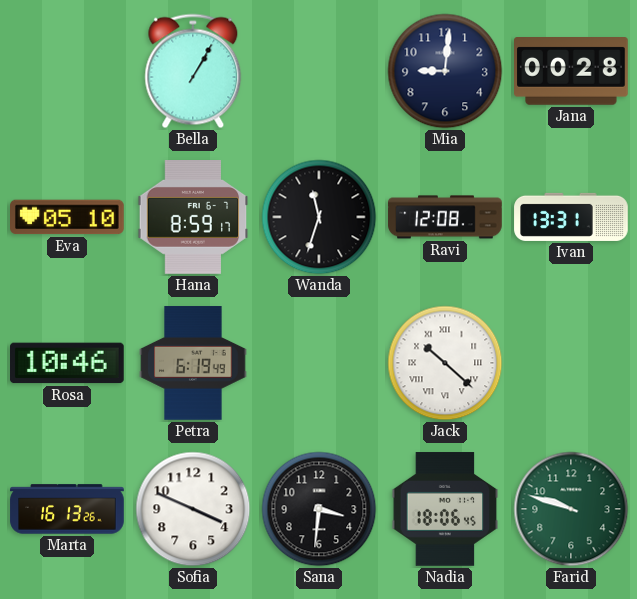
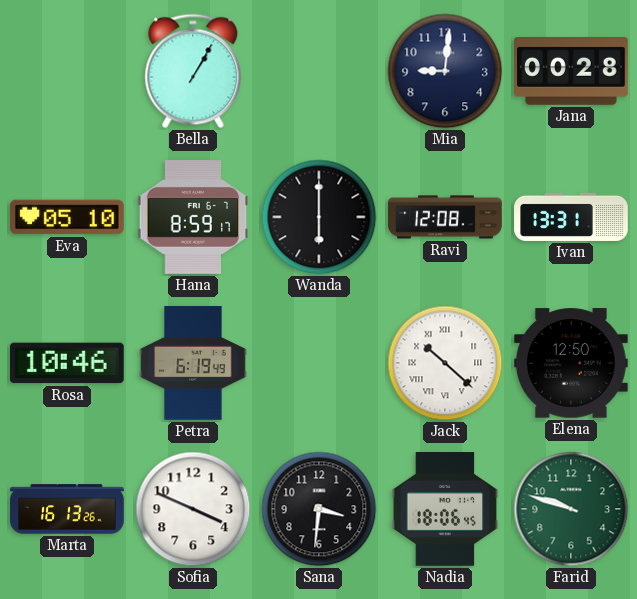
Wanda: 11:33 -> 6:00
Elena: none -> 12:50
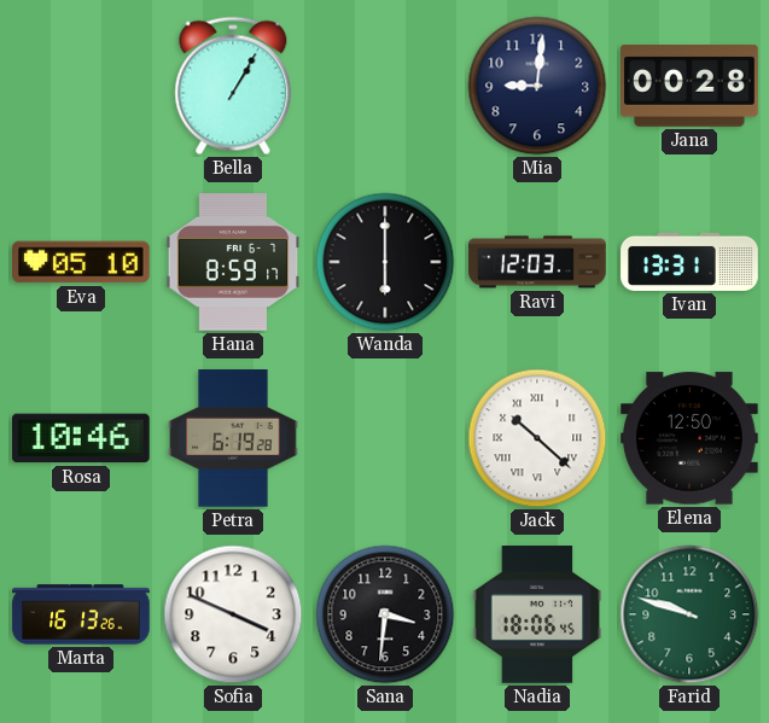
Ravi: 12:08 -> 12:03
Petra: 6:19:49 -> 6:19:28
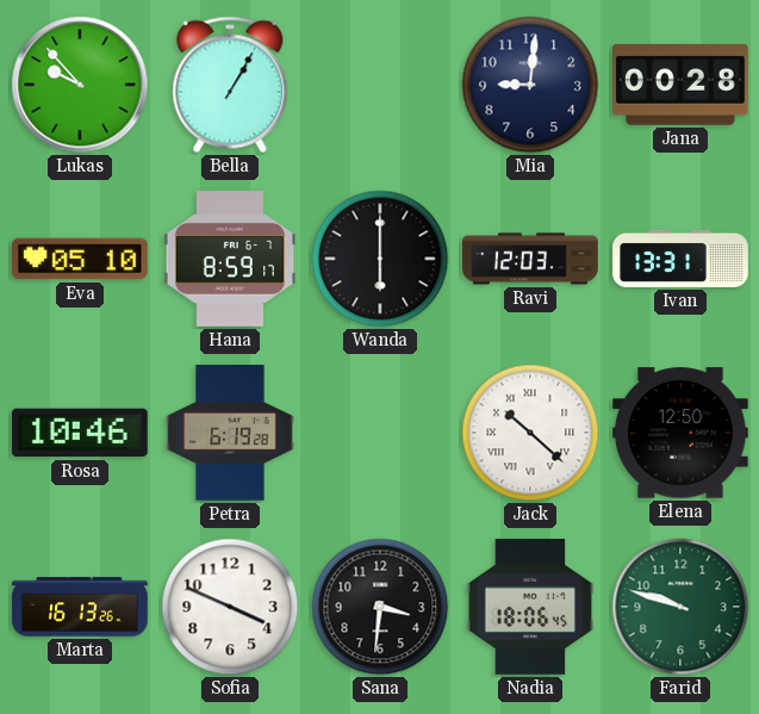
Lukas: none -> 9:53
